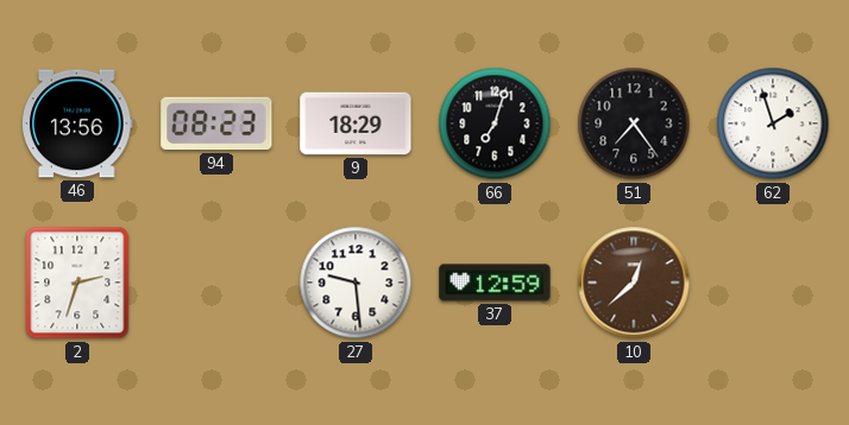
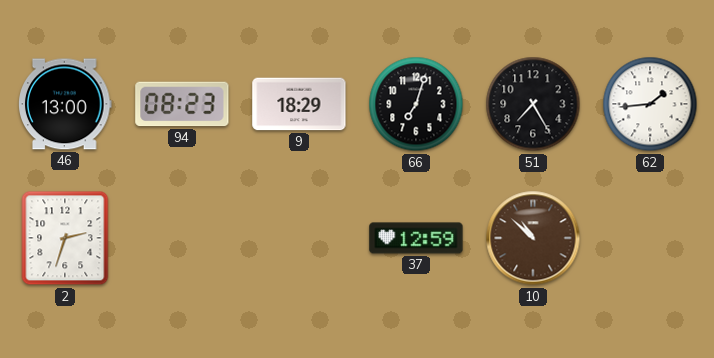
46: 13:56 -> 13:00
51: 7:24 -> 7:25
62: 1:57 -> 1:44
27: 9:29 -> none
10: 12:38 -> 10:52
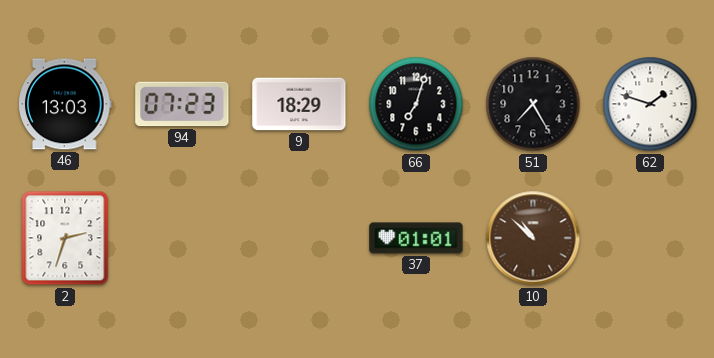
46: 13:00 -> 13:03
94: 08:23 -> 07:23
62: 1:44 -> 1:48
37: 12:59 -> 01:01
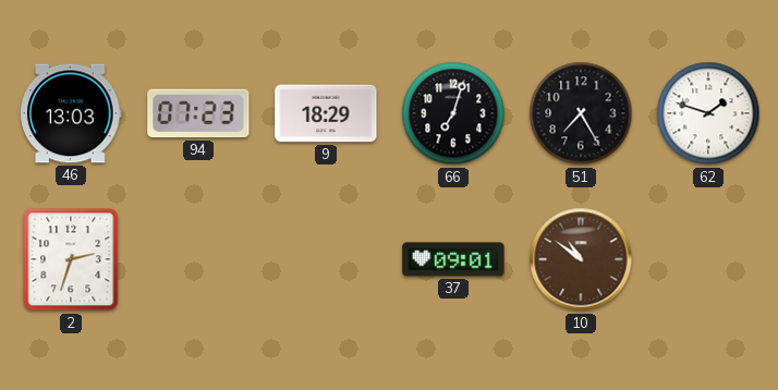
37: 01:01 -> 09:01
10: 10:52 -> 10:51
